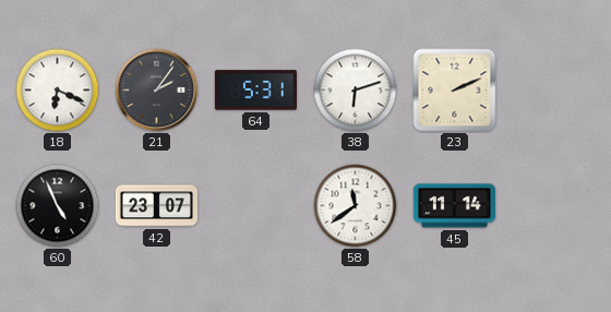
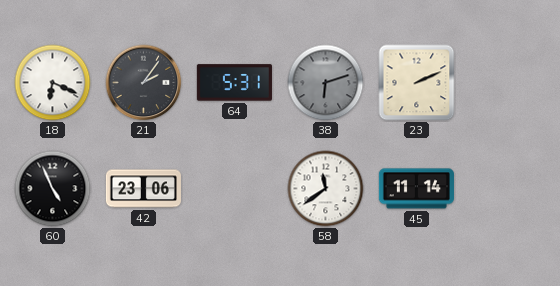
38 dial: white -> grey
42: 23:07 -> 23:06
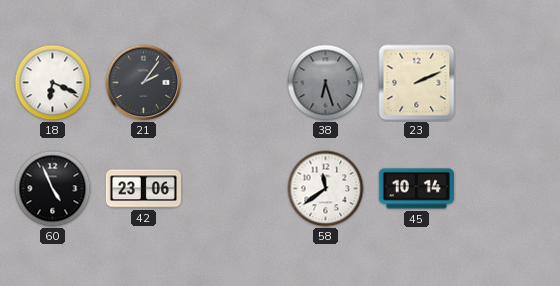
64: 5:31 -> none
38: 6:12 -> 6:27
45: 11:14 -> 10:14
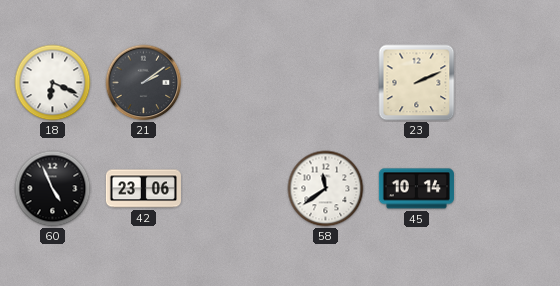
21: 2:06 -> 2:09
38: 6:27 -> none
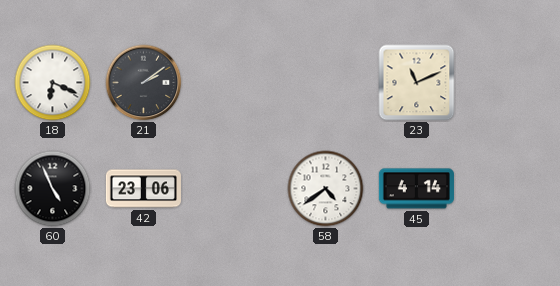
23: 2:11 -> 11:11
58: 11:39 -> 4:39
45: 10:14 -> 4:14
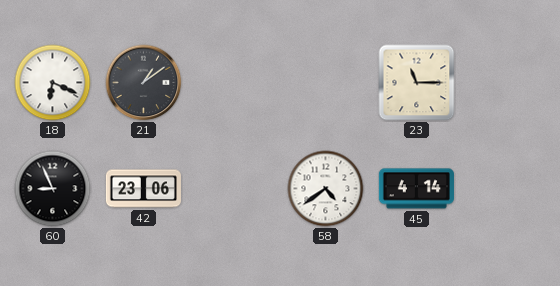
21: 2:09 -> 1:09
23: 11:11 -> 11:15
60: 4:56 -> 8:56
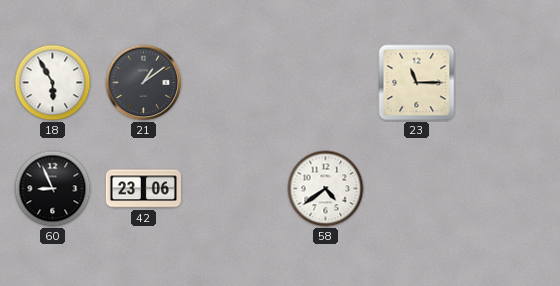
18: 6:19 -> 5:55
45: 4:14 -> none
